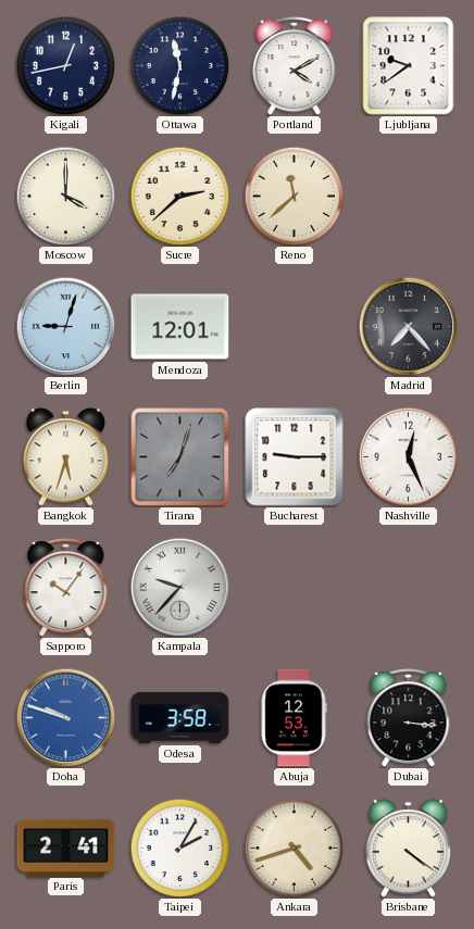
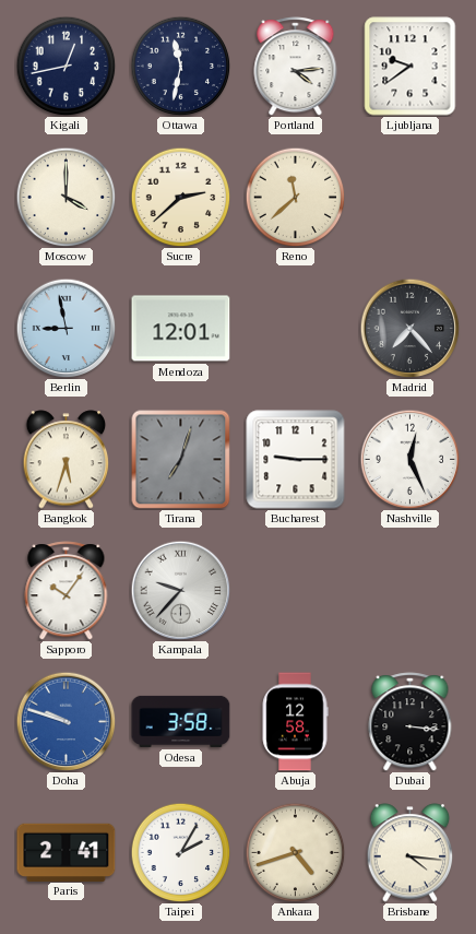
Portland: 4:10 -> 4:14
Berlin: 9:03 -> 8:58
Abuja: 12:53 -> 12:58
Brisbane: 4:21 -> 4:16
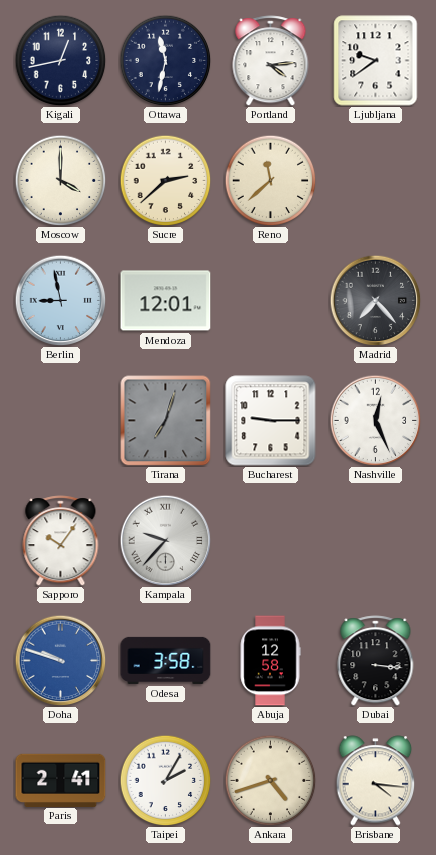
Bangkok: 5:33 -> none
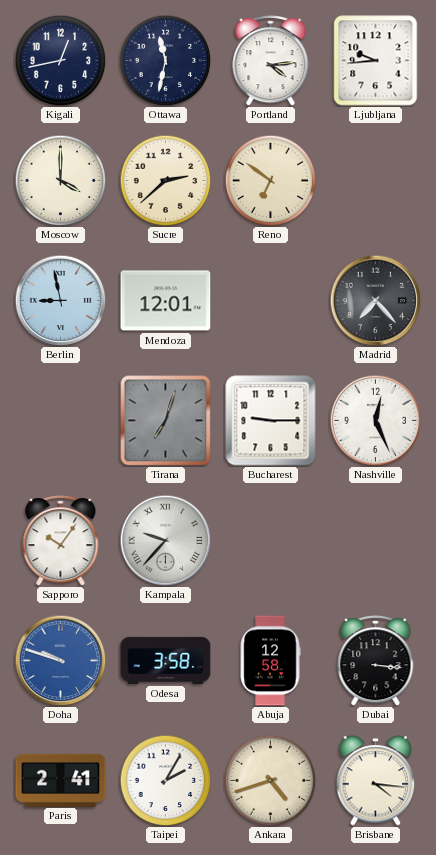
Ljubljana: 9:39 -> 9:44
Reno: 11:38 -> 6:51
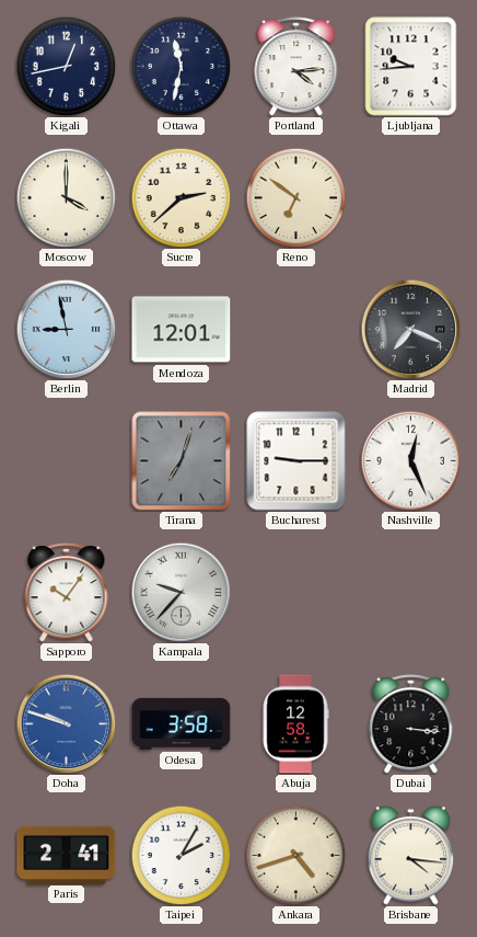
Madrid: 7:23 -> 7:19
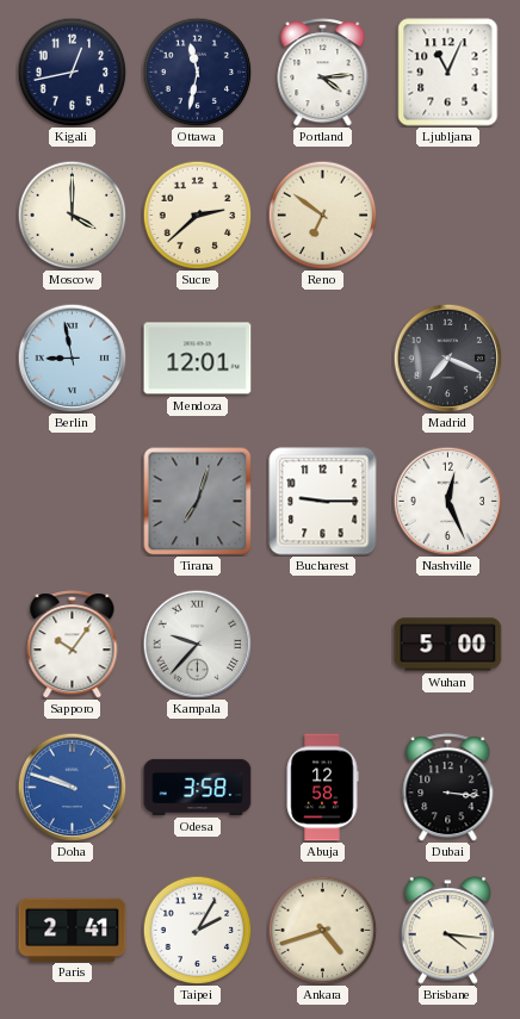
Ljubljana: 9:44 -> 11:04
Wuhan: none -> 5:00
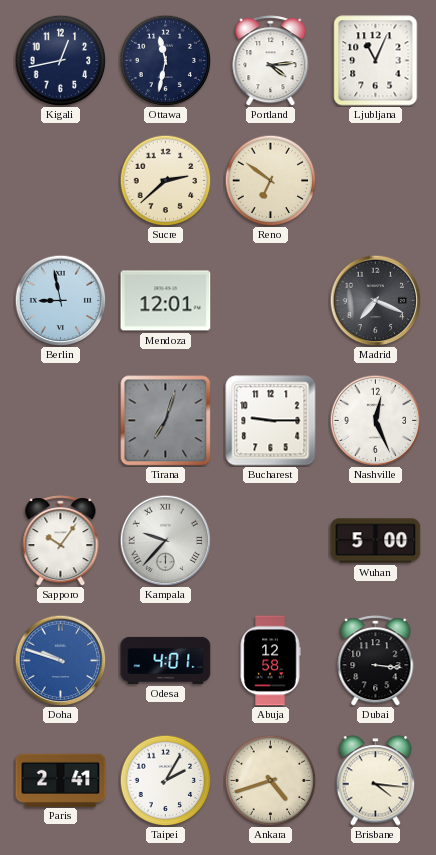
Moscow: 4:00 -> none
Odesa: 3:58 -> 4:01
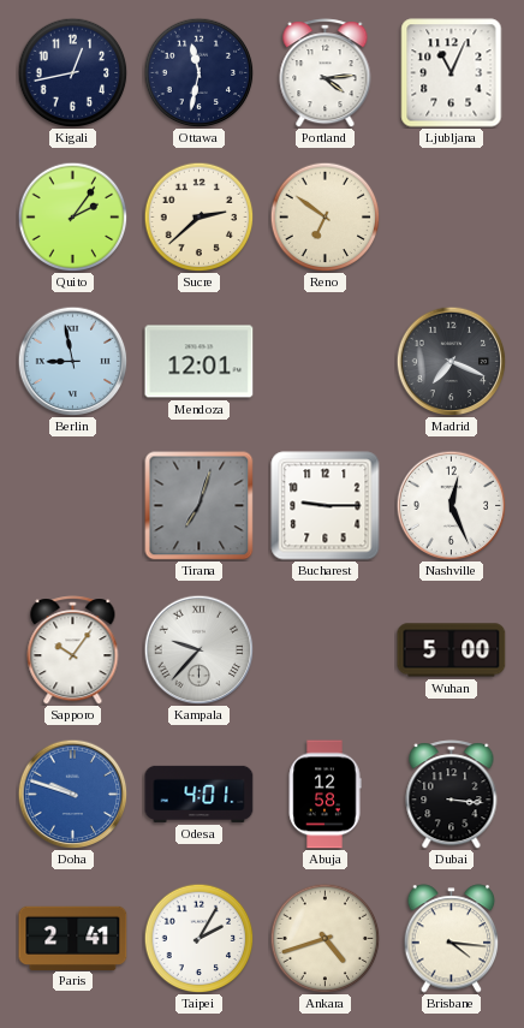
Quito: none -> 2:06
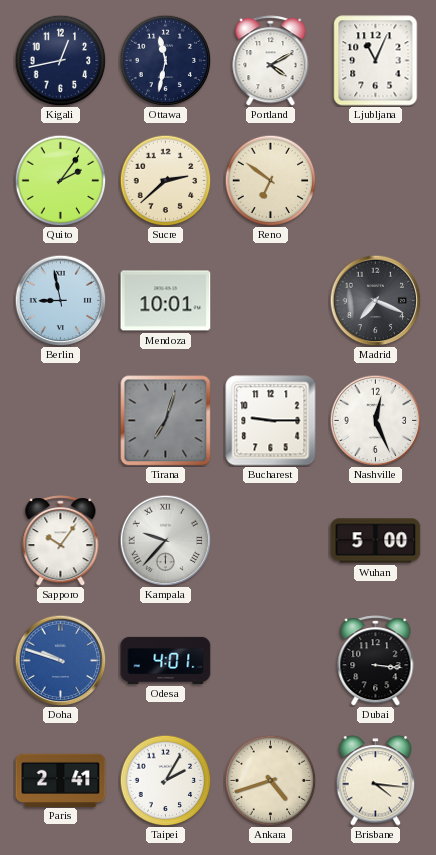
Portland: 4:14 -> 4:10
Mendoza: 12:01 -> 10:01
Abuja: 12:58 -> none
